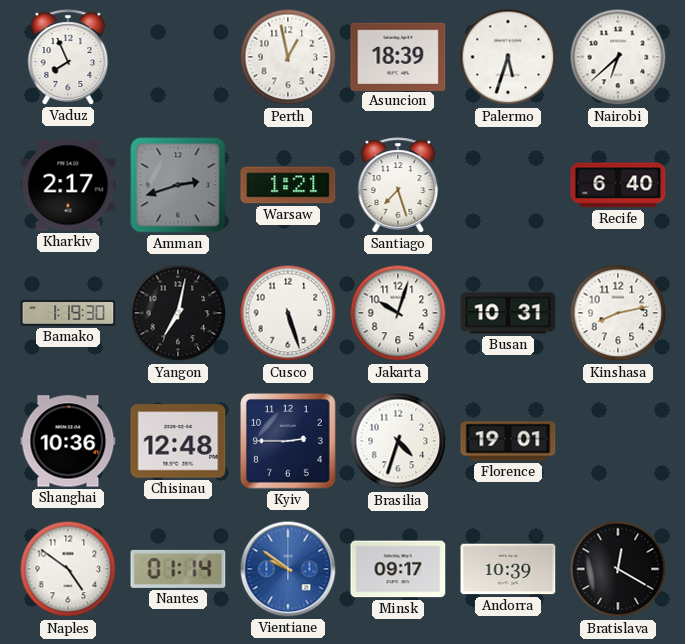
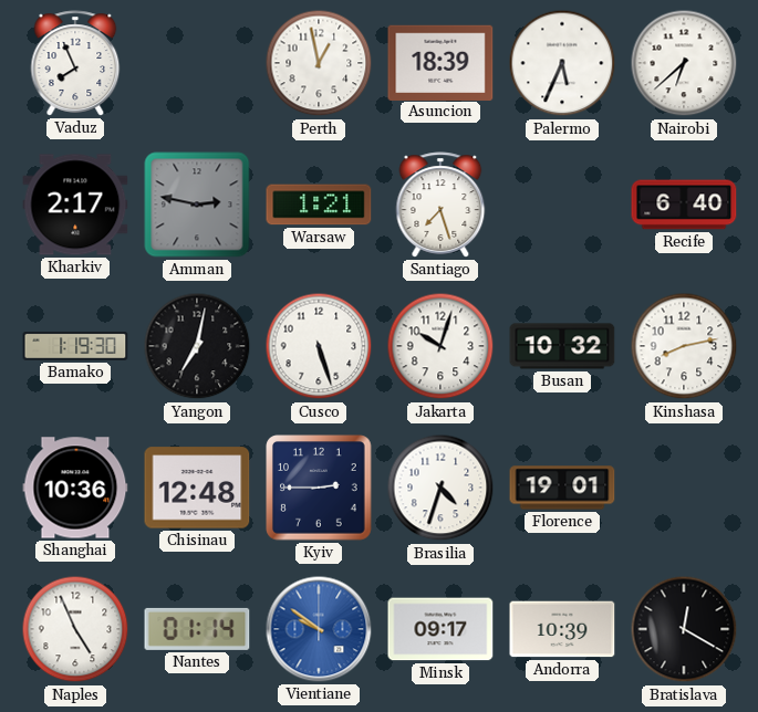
Palermo: 5:33 -> 5:34
Amman: 2:42 -> 2:47
Busan: 10:31 -> 10:32
Naples: 4:51 -> 4:56
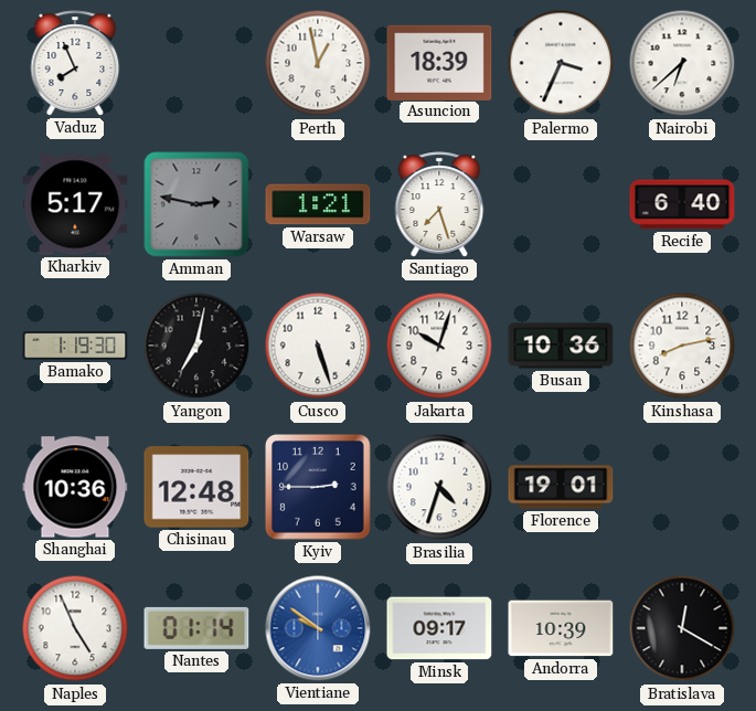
Palermo: 5:34 -> 3:34
Kharkiv: 2:17 -> 5:17
Busan: 10:32 -> 10:36
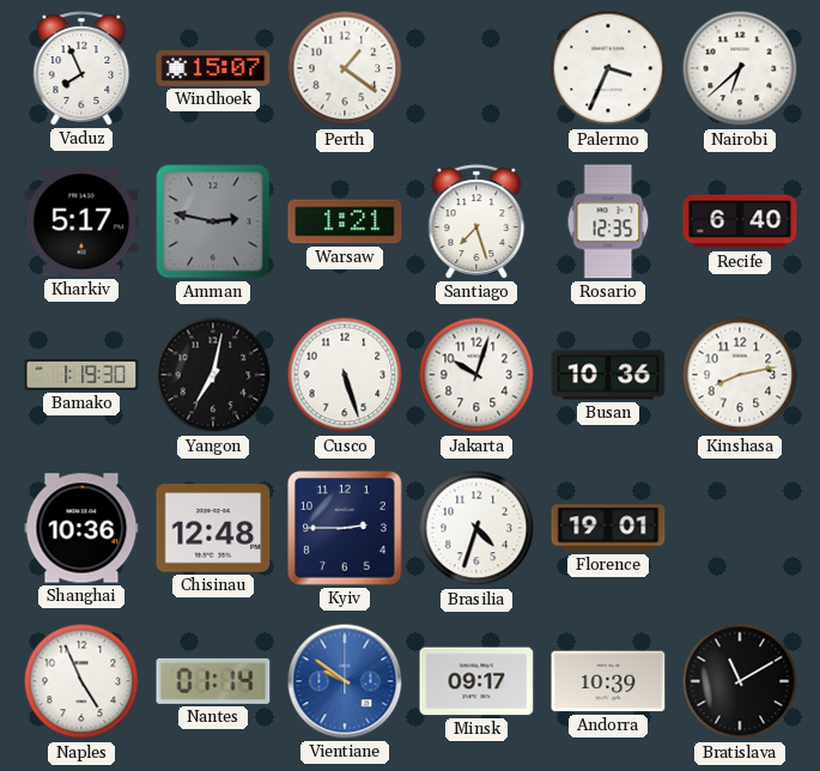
Windhoek: none -> 15:07
Perth: 12:58 -> 1:21
Asuncion: 18:39 -> none
Rosario: none -> 12:35
Bratislava: 12:20 -> 11:10
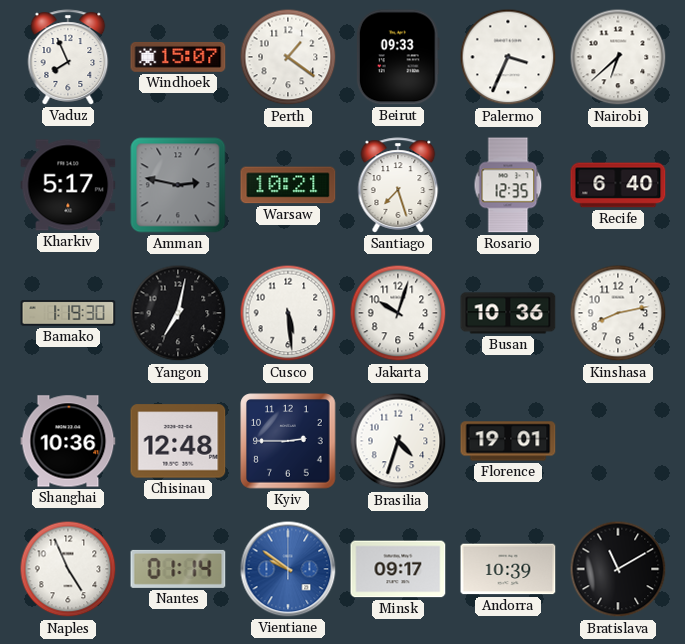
Beirut: none -> 09:33
Warsaw: 1:21 -> 10:21
Cusco: 5:27 -> 5:29
